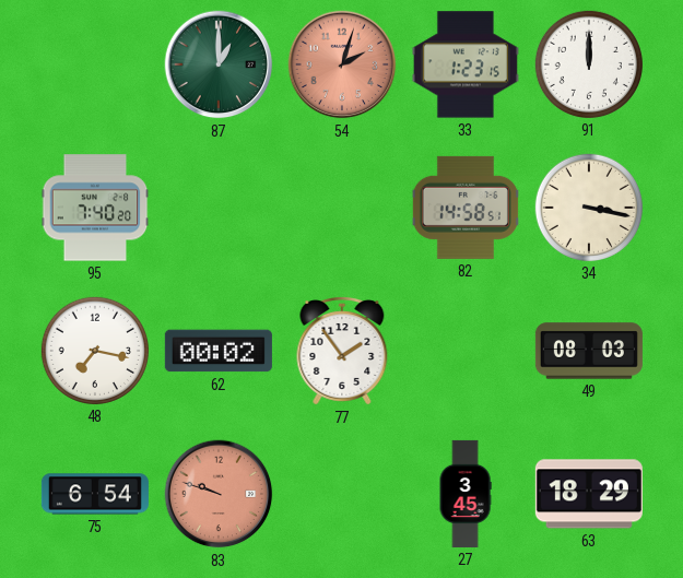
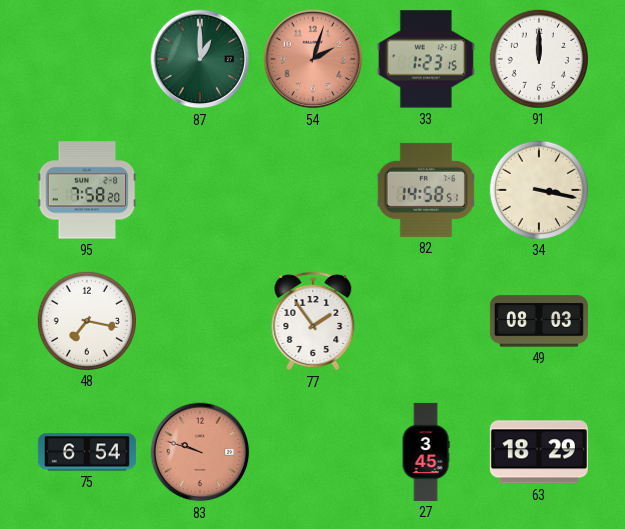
95: 7:40 -> 7:58
62: 00:02 -> none
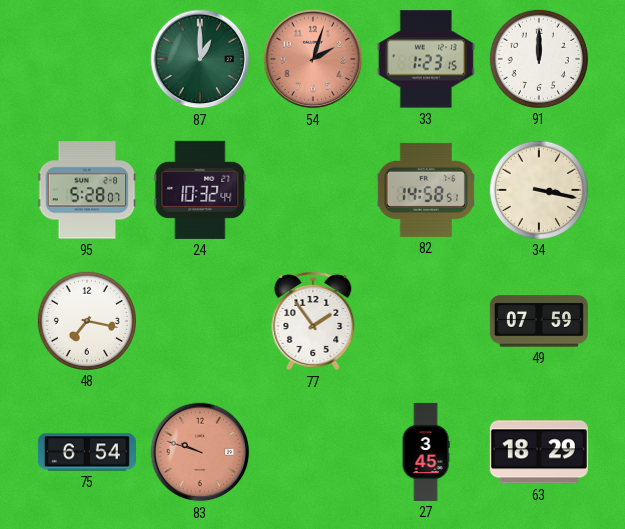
95: 7:58 -> 5:28
24: none -> 10:32
49: 08:03 -> 07:59
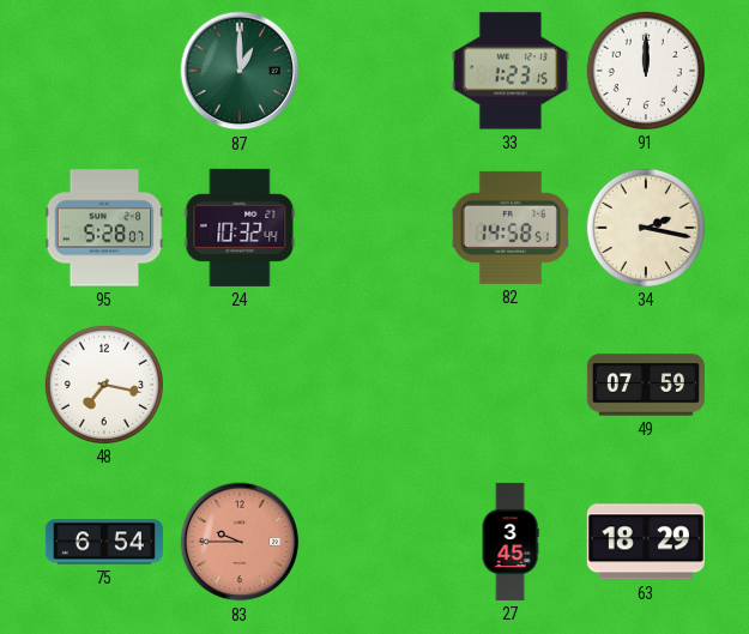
54: 2:03 -> none
34: 3:17 -> 2:17
77: 1:54 -> none
83: 9:48 -> 9:45
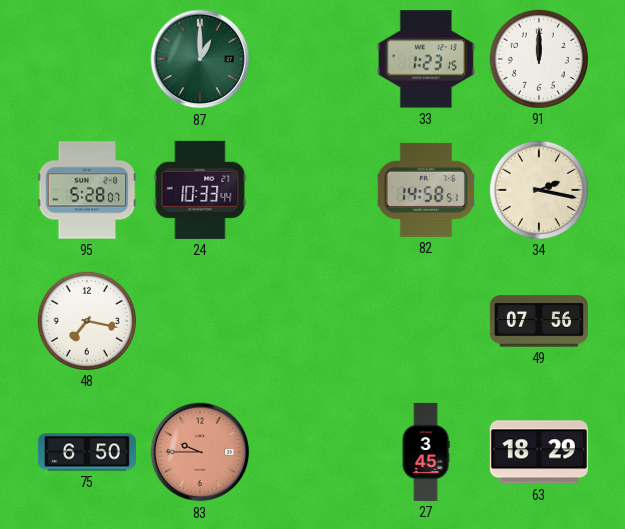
24: 10:32 -> 10:33
49: 07:59 -> 07:56
75: 6:54 -> 6:50
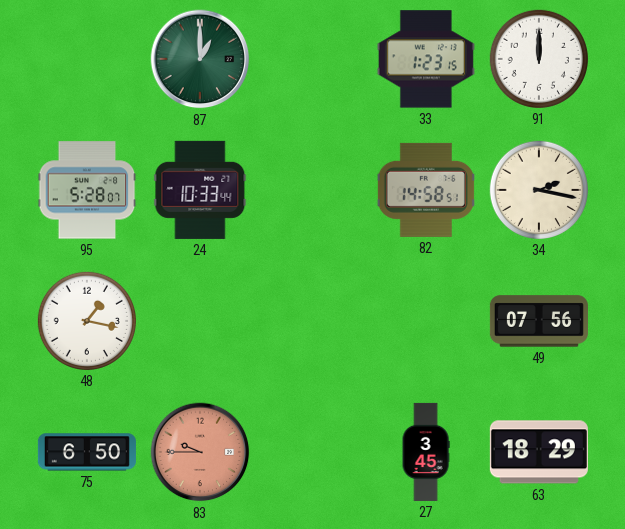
48: 7:17 -> 1:17
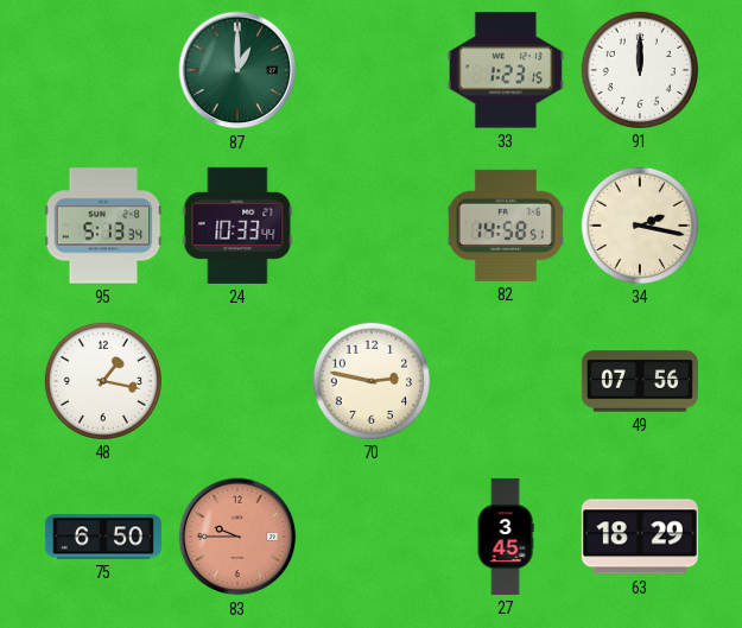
95: 5:28 -> 5:13
70: none -> 2:47
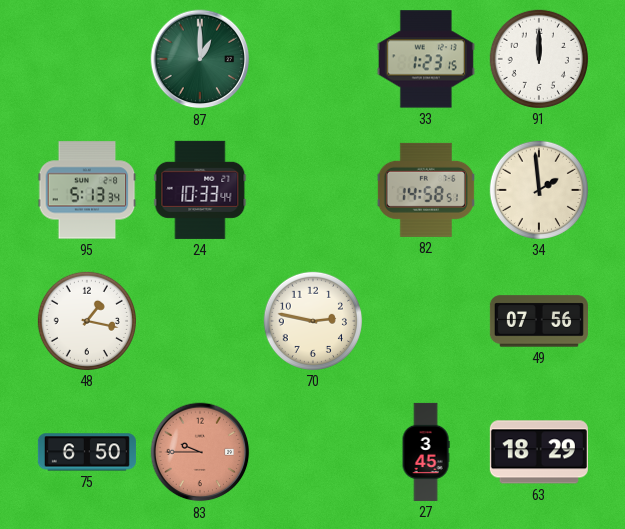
34: 2:17 -> 1:59
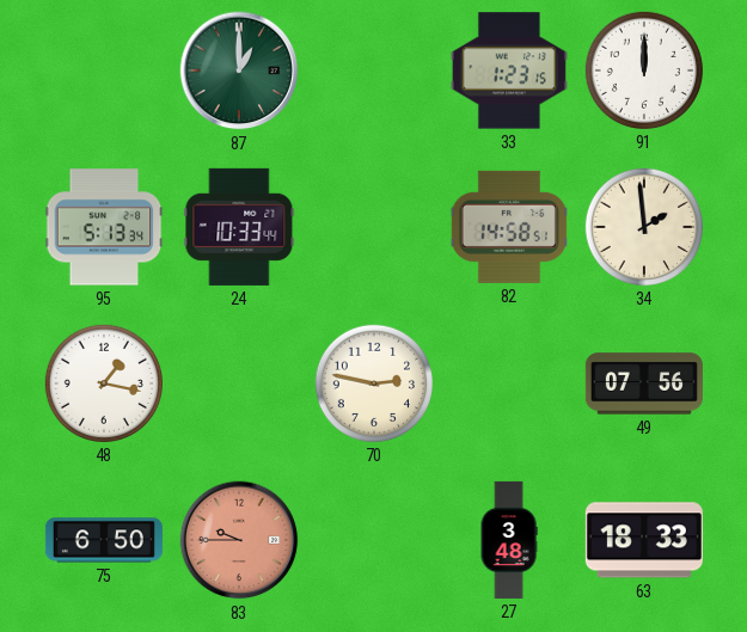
27: 3:45 -> 3:48
63: 18:29 -> 18:33
